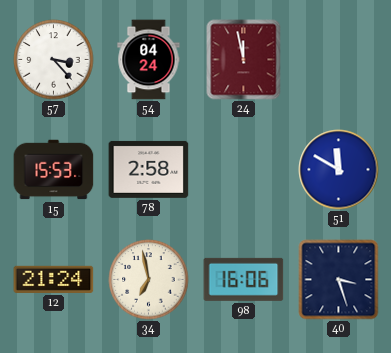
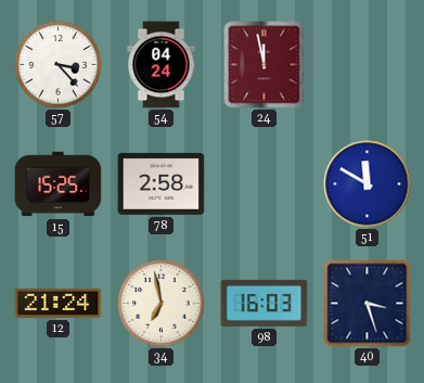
15: 15:53 -> 15:25
98: 16:06 -> 16:03
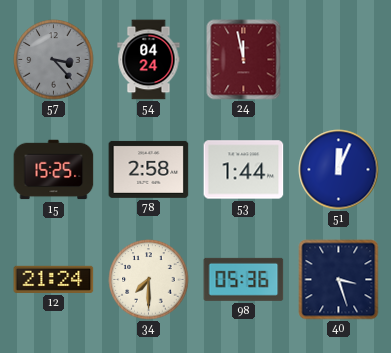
57 dial: white -> grey
53: none -> 1:44
51: 11:50 -> 12:04
34: 6:58 -> 7:30
98: 16:03 -> 05:36
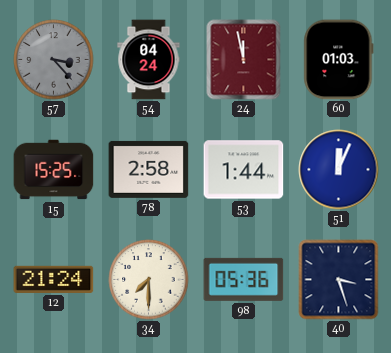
60: none -> 01:03
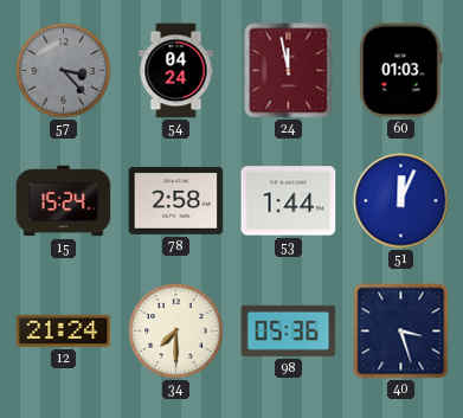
15: 15:25 -> 15:24
